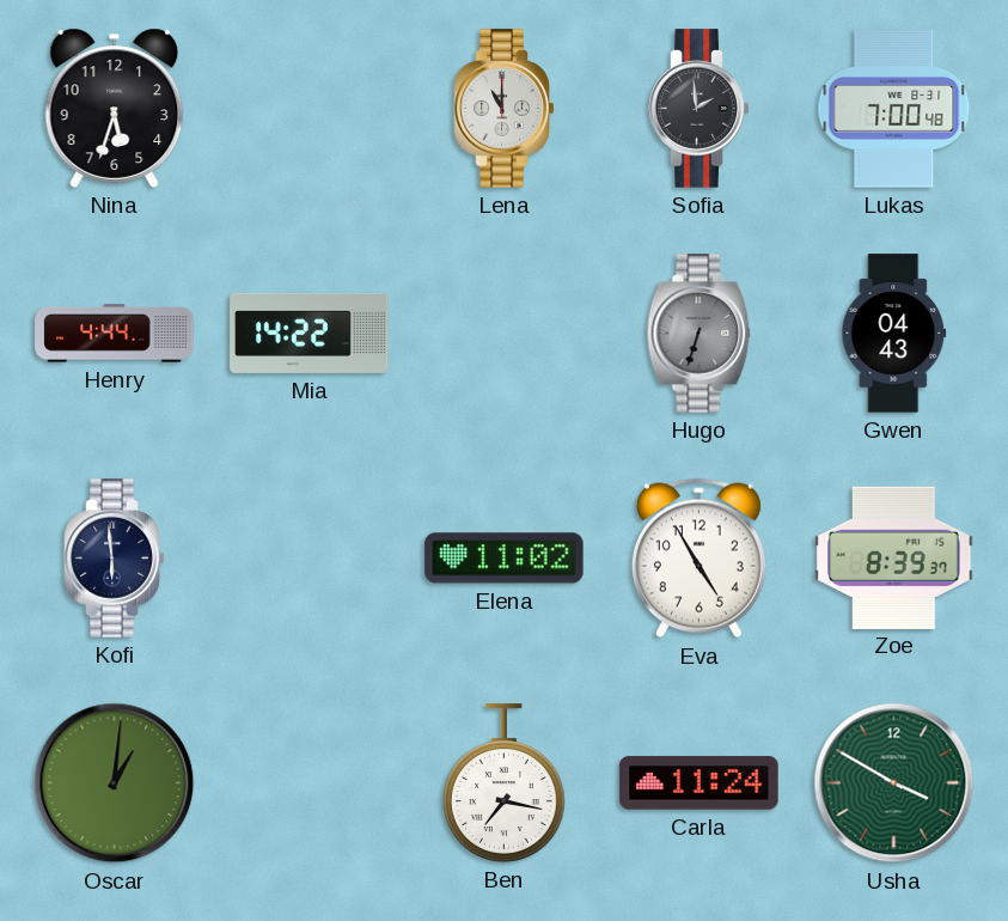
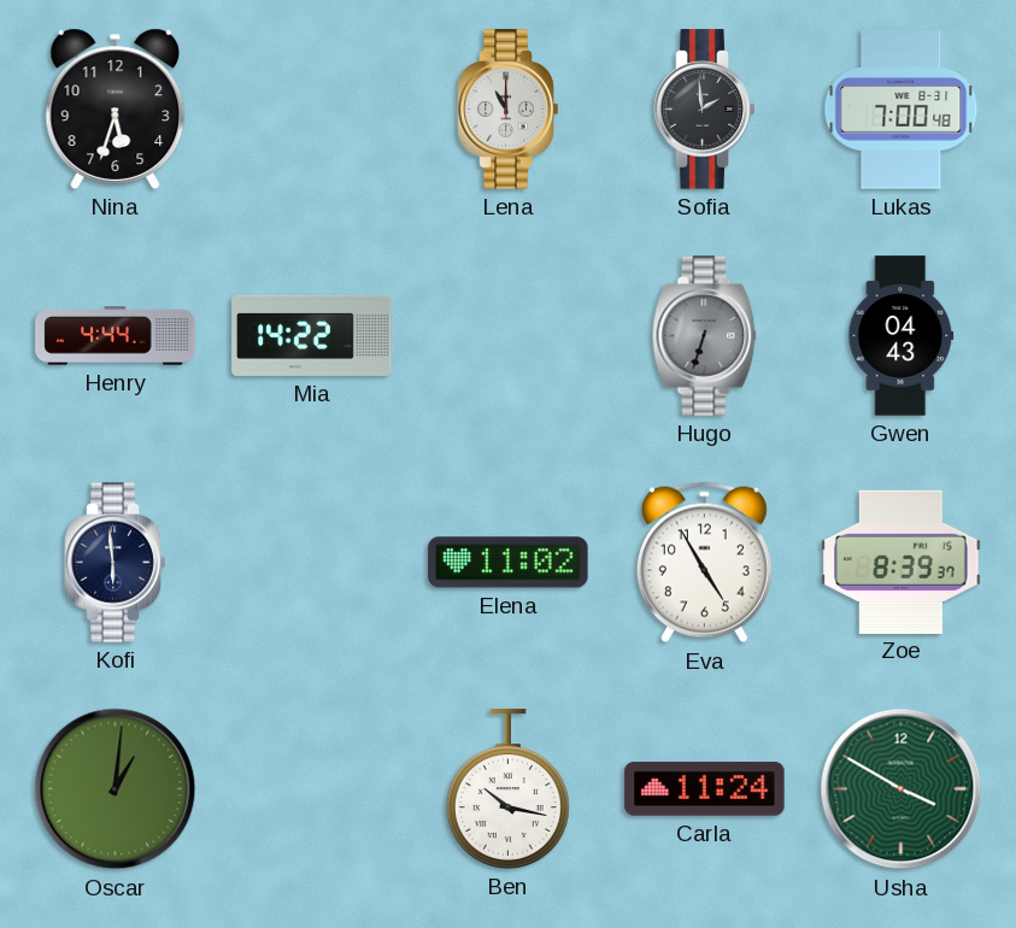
Ben: 7:17 -> 10:17
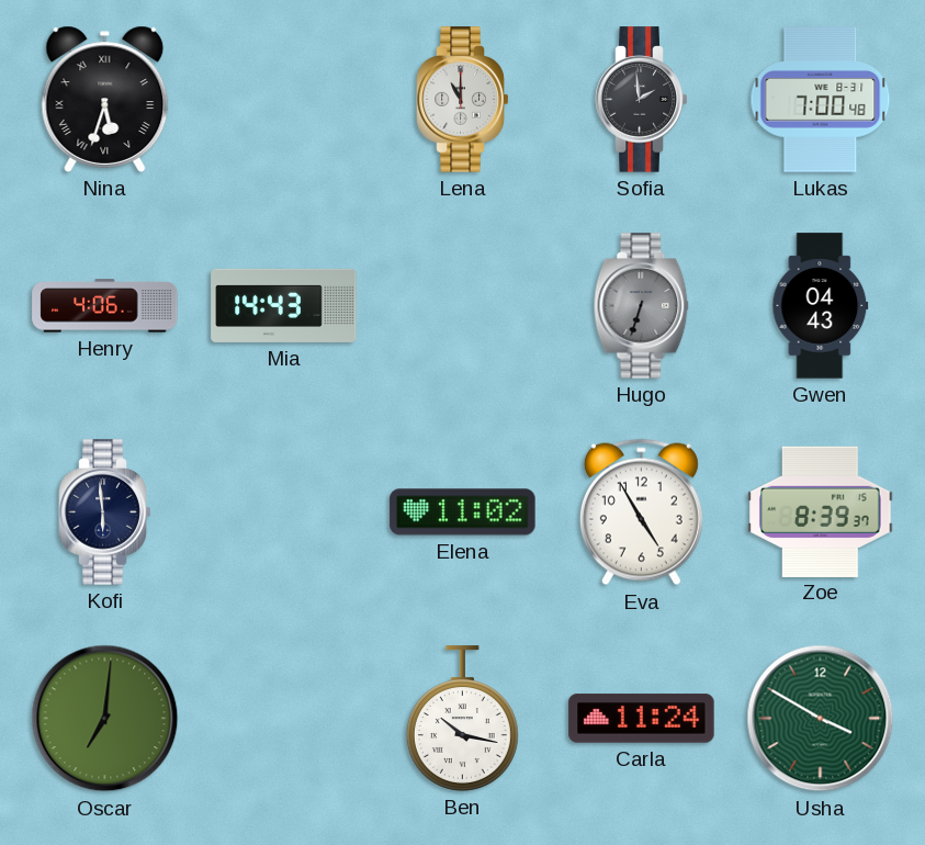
Nina numerals: Arabic -> Roman
Henry: 4:44 -> 4:06
Mia: 14:22 -> 14:43
Oscar: 1:01 -> 7:01
